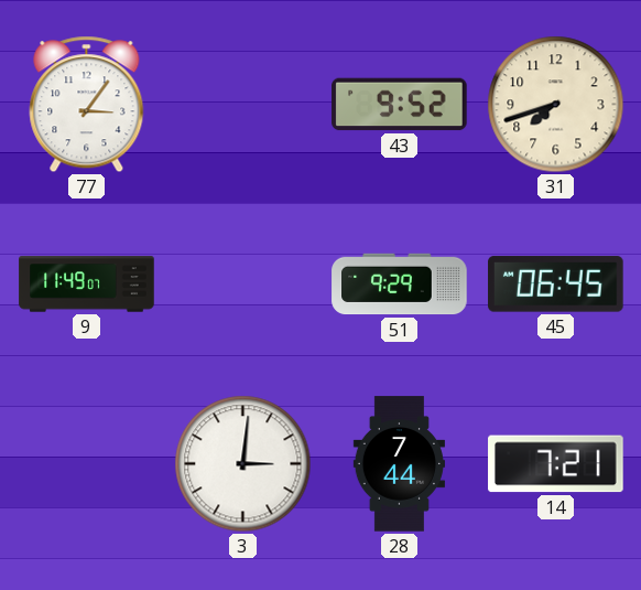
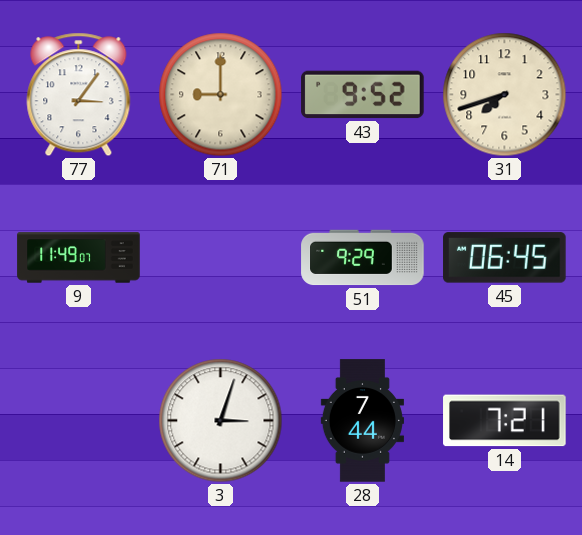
71: none -> 9:00
3: 3:01 -> 3:03
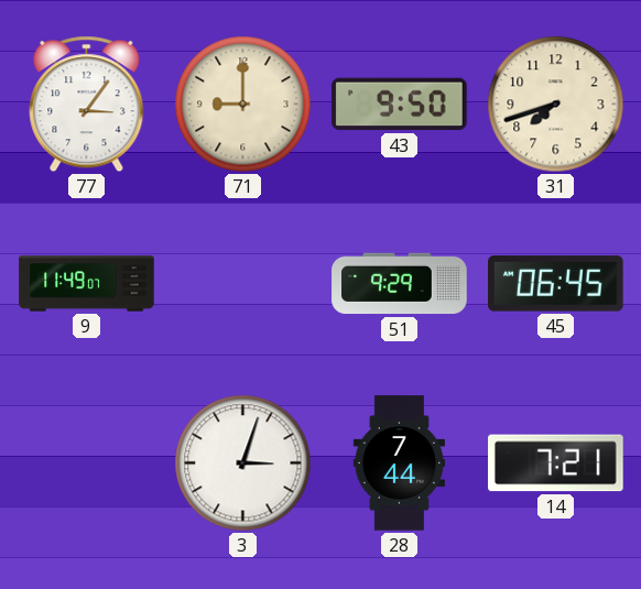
43: 9:52 -> 9:50
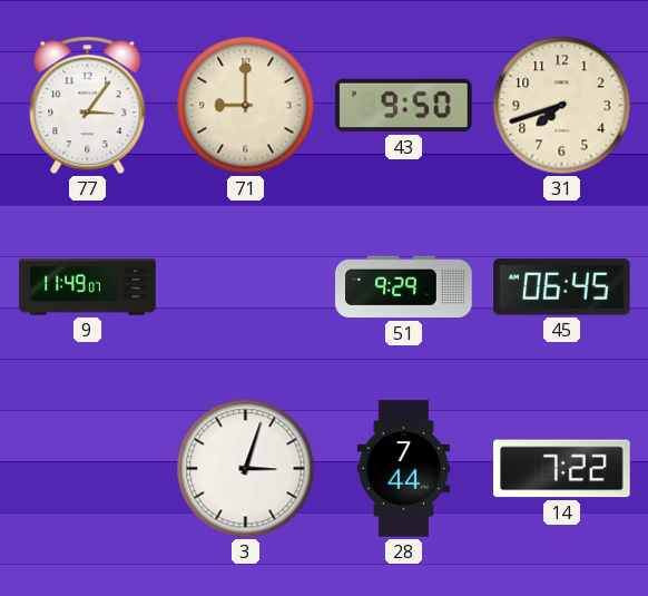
14: 7:21 -> 7:22
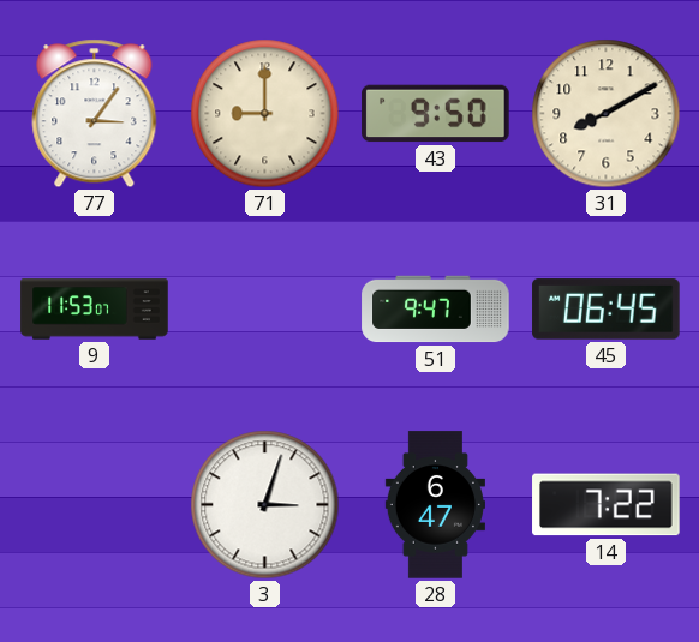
31: 7:42 -> 8:10
9: 11:49 -> 11:53
51: 9:29 -> 9:47
28: 7:44 -> 6:47
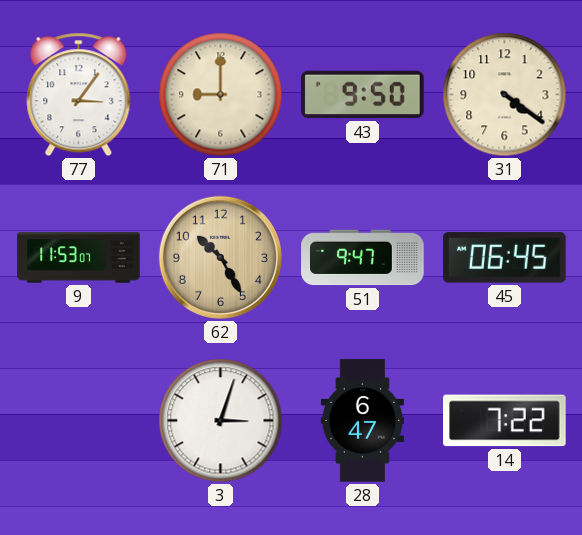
31: 8:10 -> 4:21
62: none -> 10:25
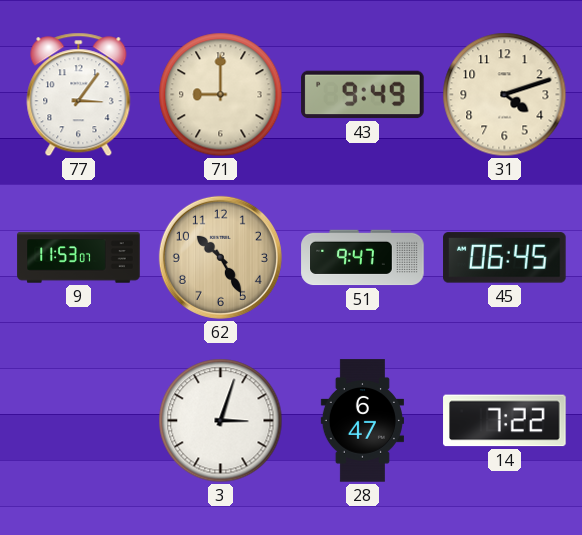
43: 9:50 -> 9:49
31: 4:21 -> 4:12
